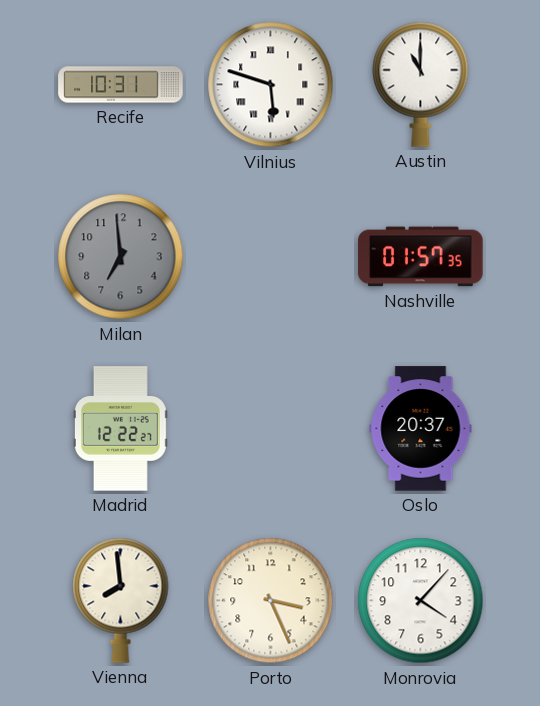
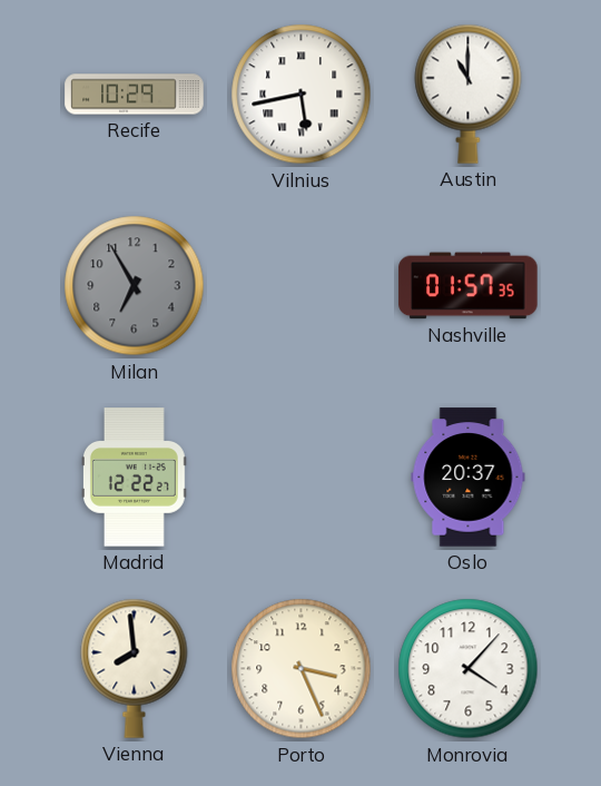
Recife: 10:31 -> 10:29
Vilnius: 5:48 -> 5:43
Milan: 6:59 -> 6:55
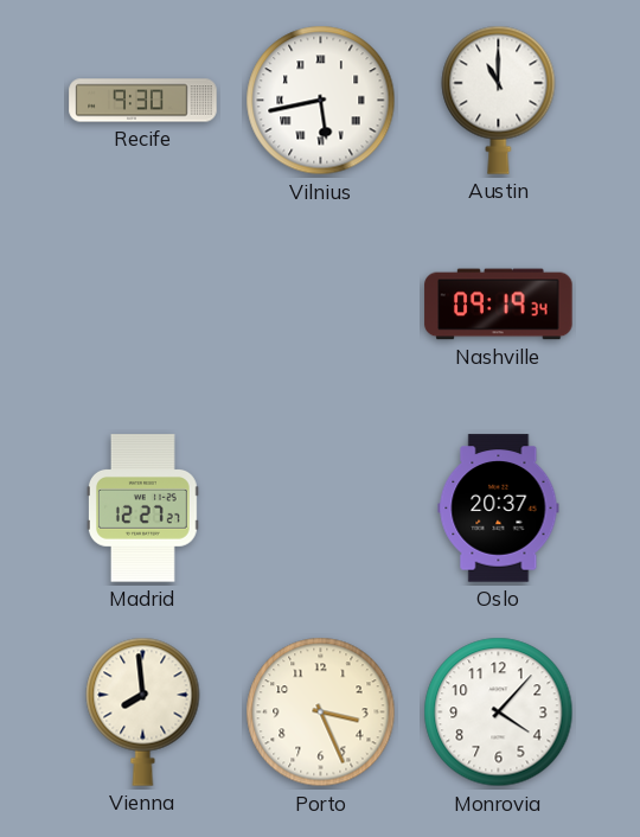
Recife: 10:29 -> 9:30
Milan: 6:55 -> none
Nashville: 01:57 -> 09:19
Madrid: 12:22 -> 12:27
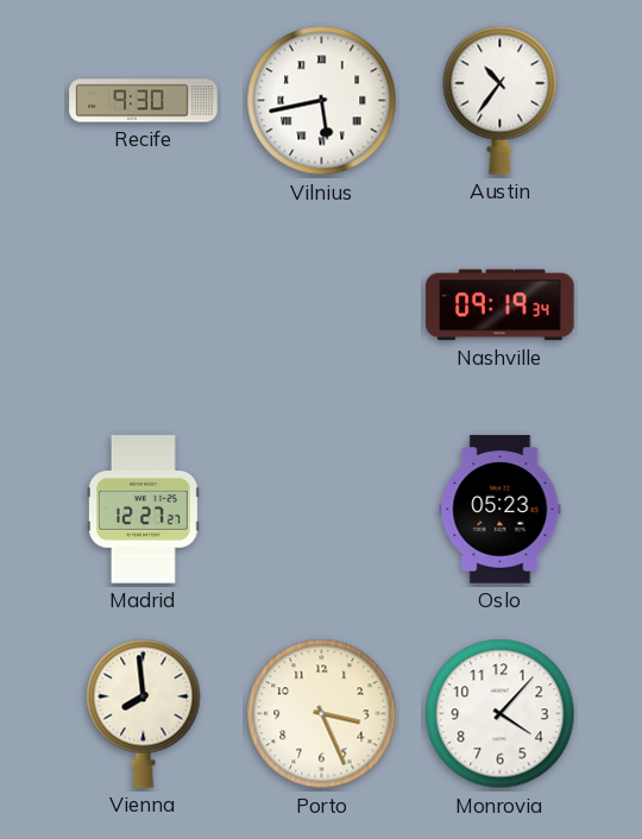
Austin: 11:00 -> 10:36
Oslo: 20:37 -> 05:23
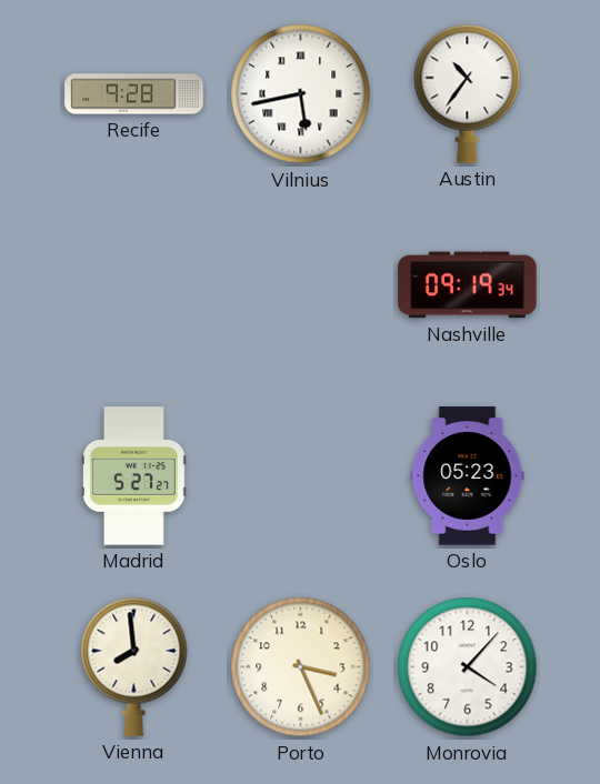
Recife: 9:30 -> 9:28
Madrid: 12:27 -> 5:27
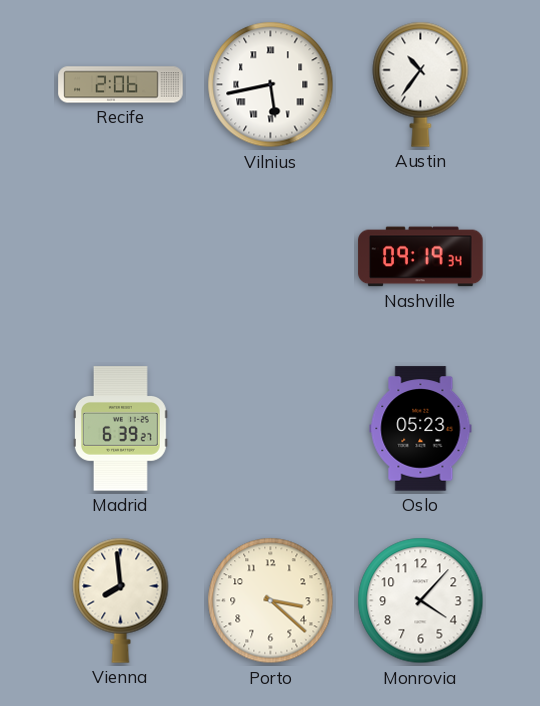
Recife: 9:28 -> 2:06
Madrid: 5:27 -> 6:39
Porto: 3:26 -> 3:22
